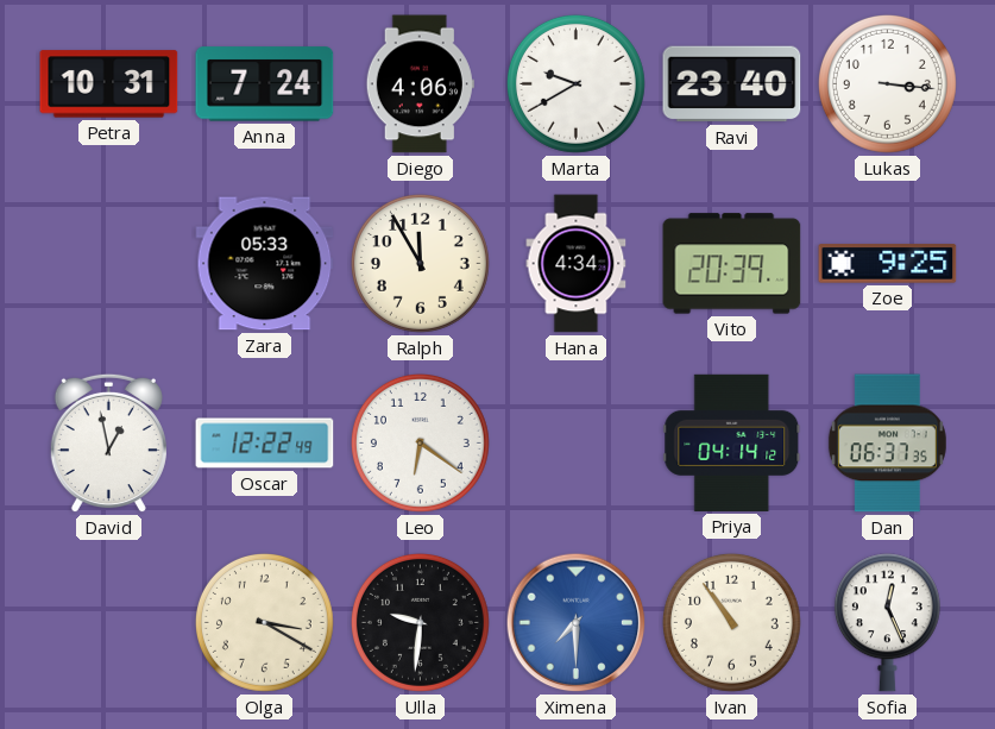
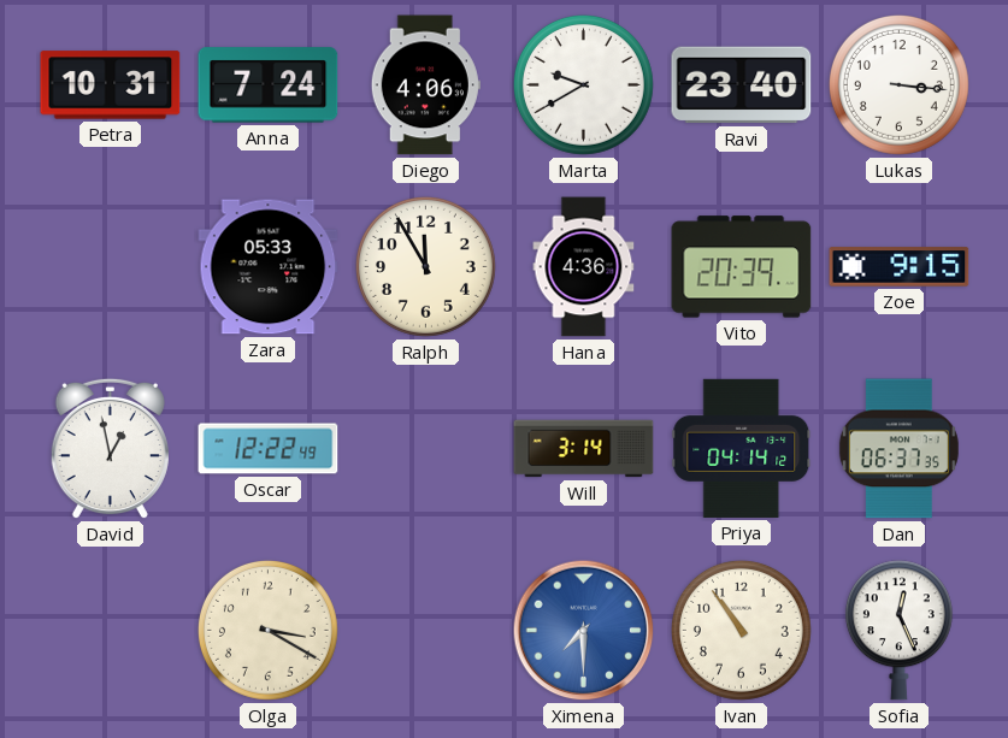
Hana: 4:34 -> 4:36
Zoe: 9:25 -> 9:15
Leo: 6:21 -> none
Will: none -> 3:14
Ulla: 9:31 -> none
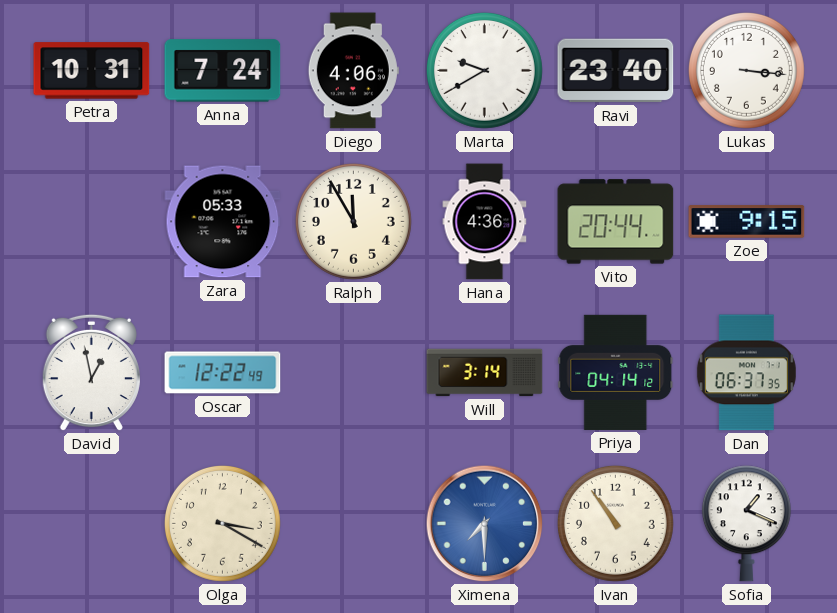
Vito: 20:39 -> 20:44
Sofia: 12:26 -> 1:19
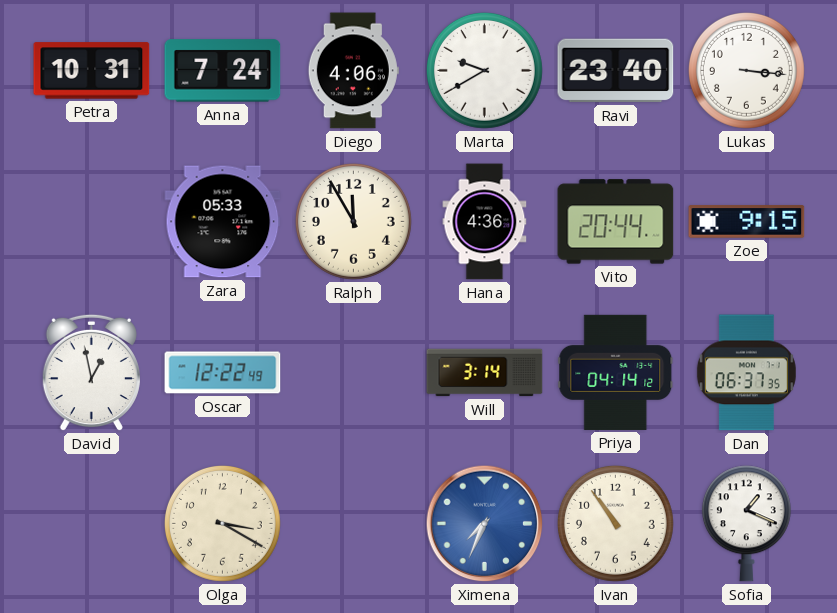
Ximena: 7:30 -> 7:34
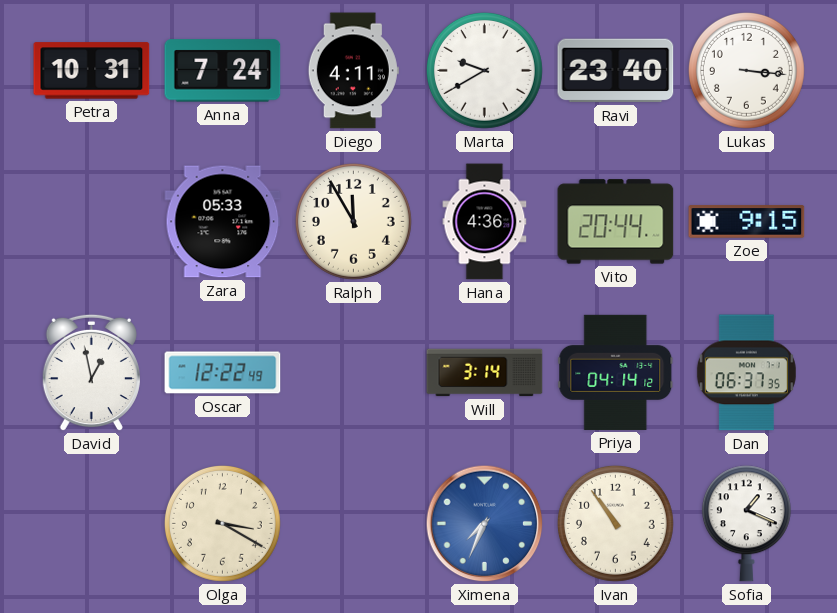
Diego: 4:06 -> 4:11
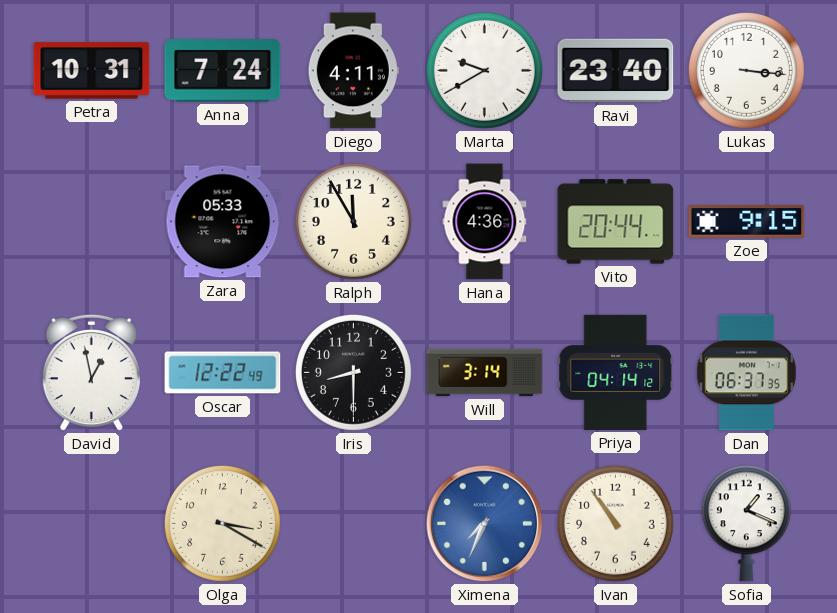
Iris: none -> 8:30
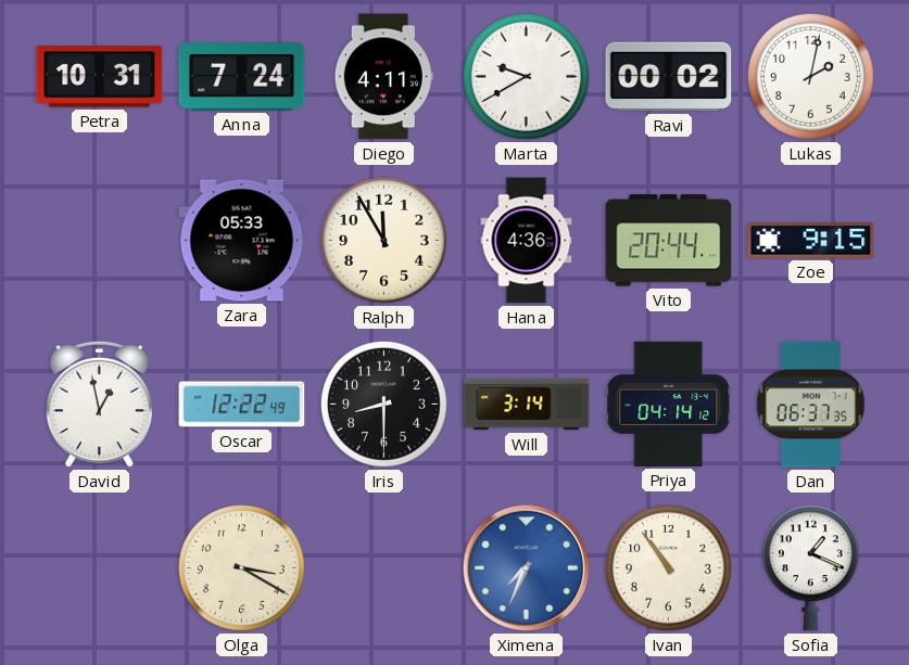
Ravi: 23:40 -> 00:02
Lukas: 3:16 -> 2:02
